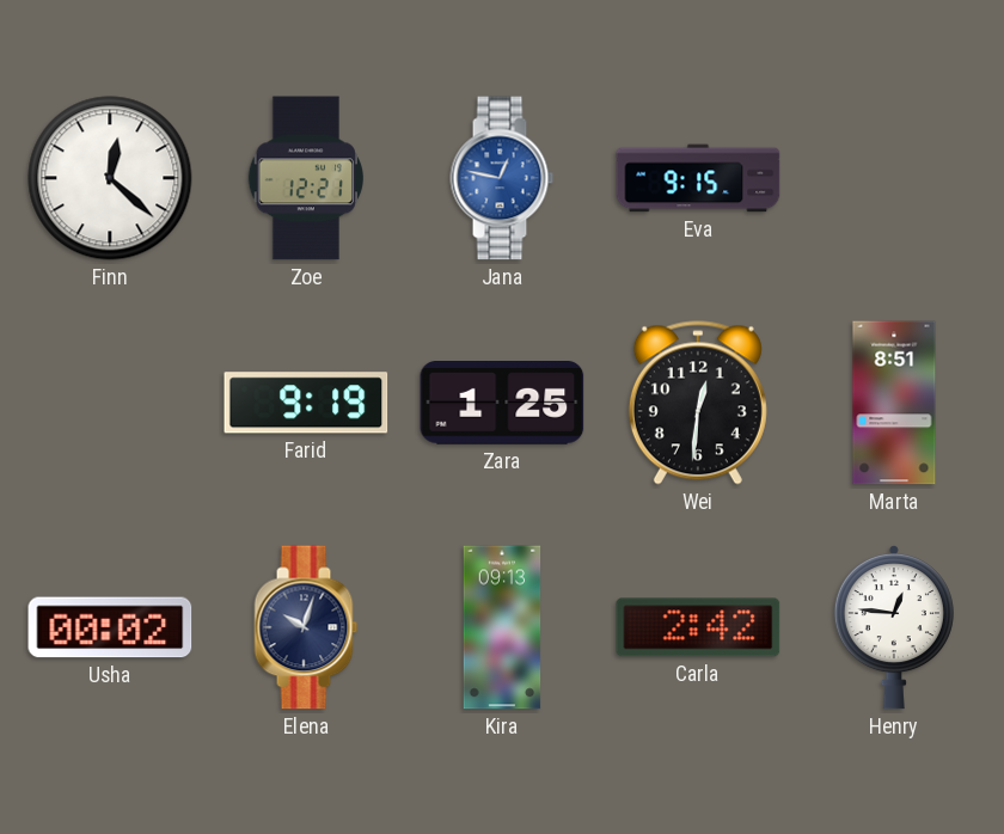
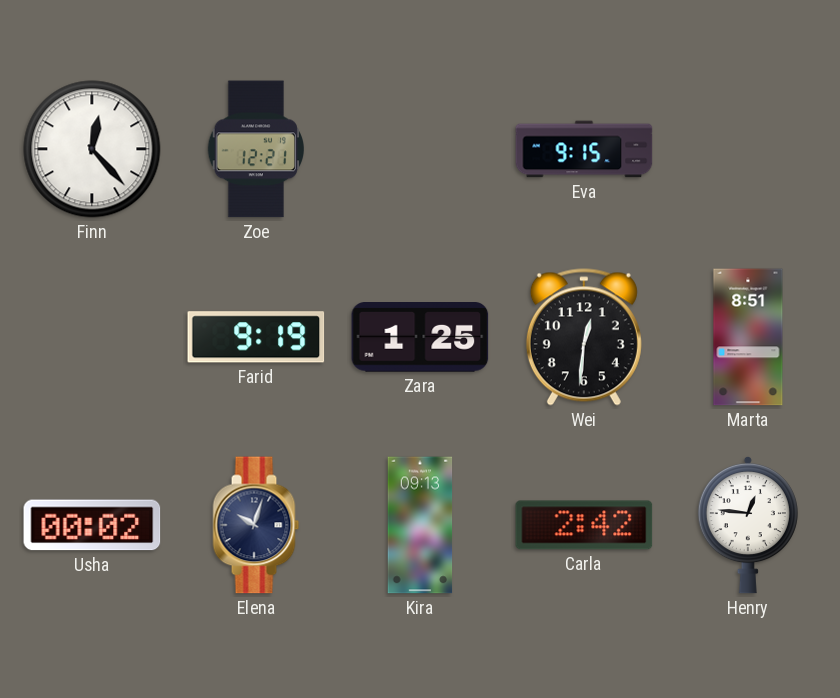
Finn: 12:22 -> 12:23
Jana: 12:47 -> none
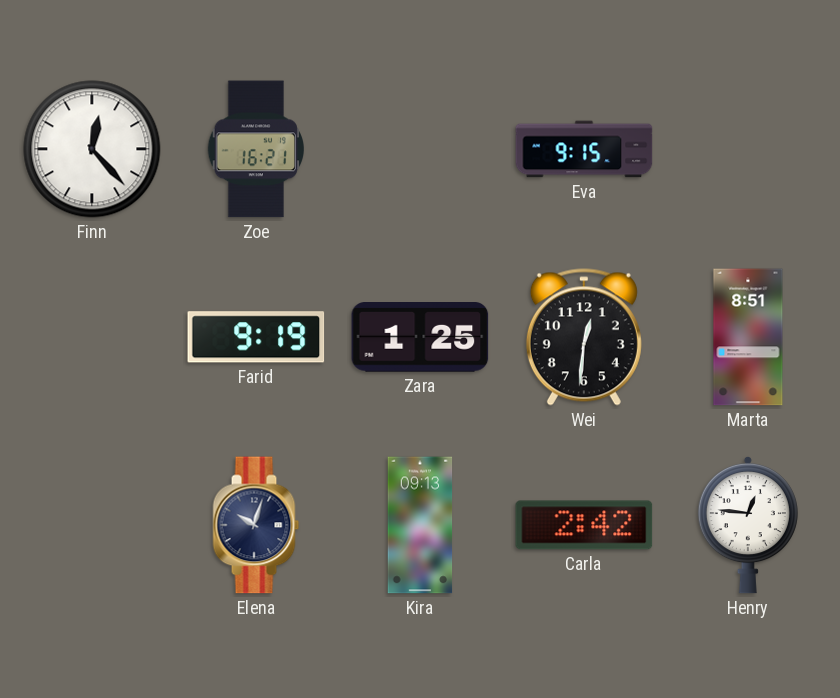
Zoe: 12:21 -> 16:21
Usha: 00:02 -> none
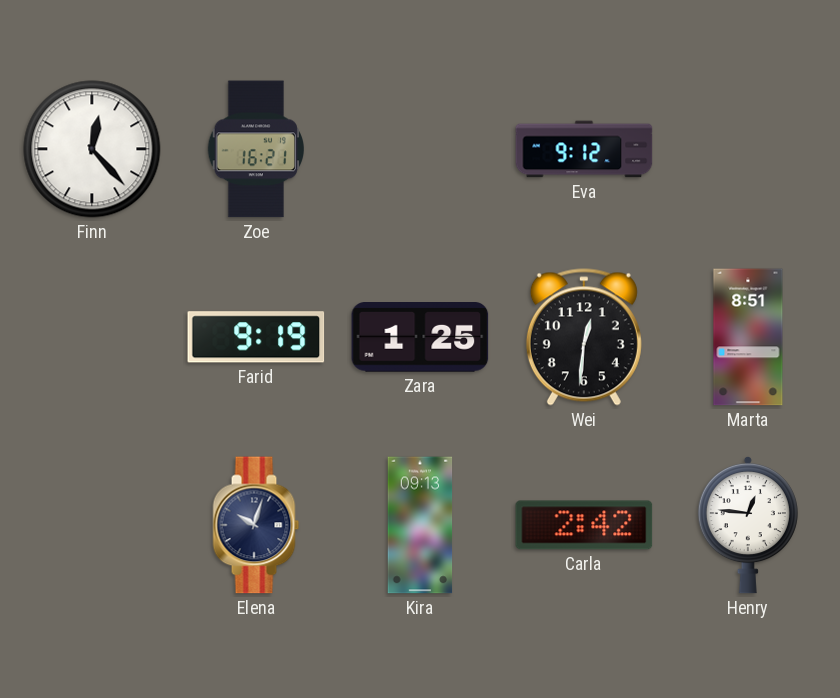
Eva: 9:15 -> 9:12
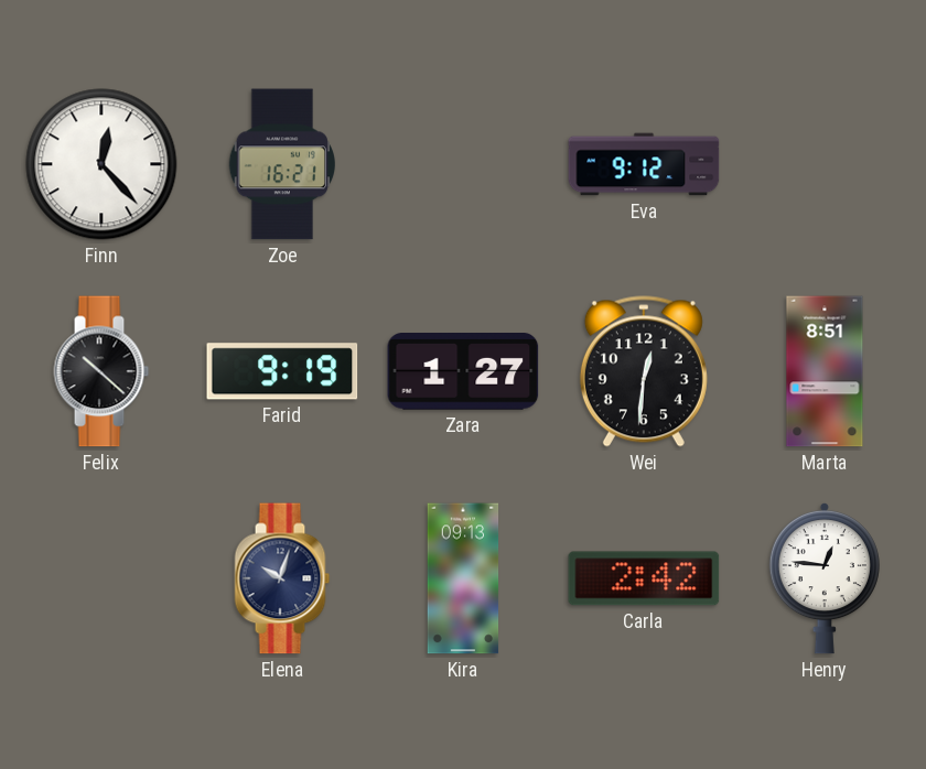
Felix: none -> 10:22
Zara: 1:25 -> 1:27
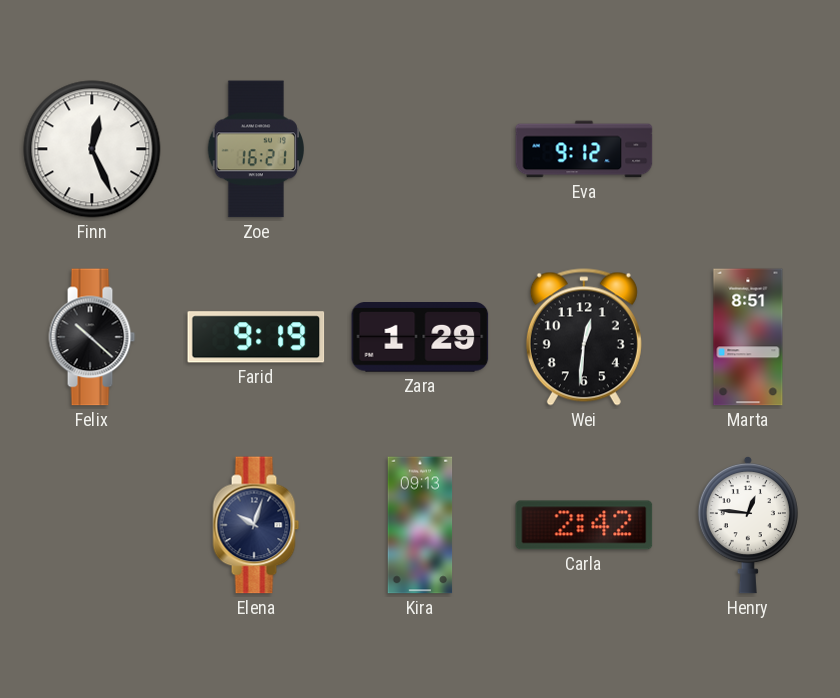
Finn: 12:23 -> 12:26
Zara: 1:27 -> 1:29
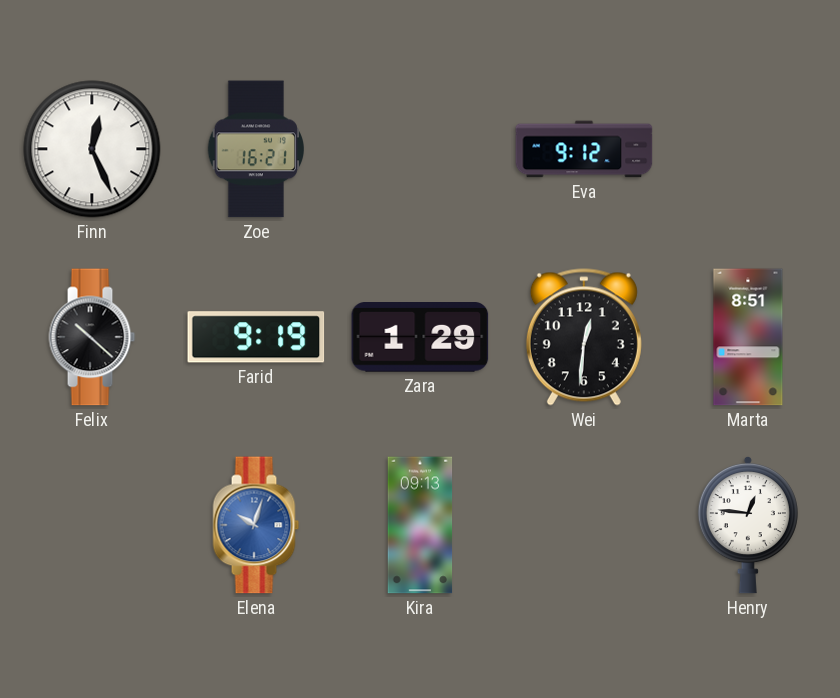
Elena dial: navy -> blue
Carla: 2:42 -> none
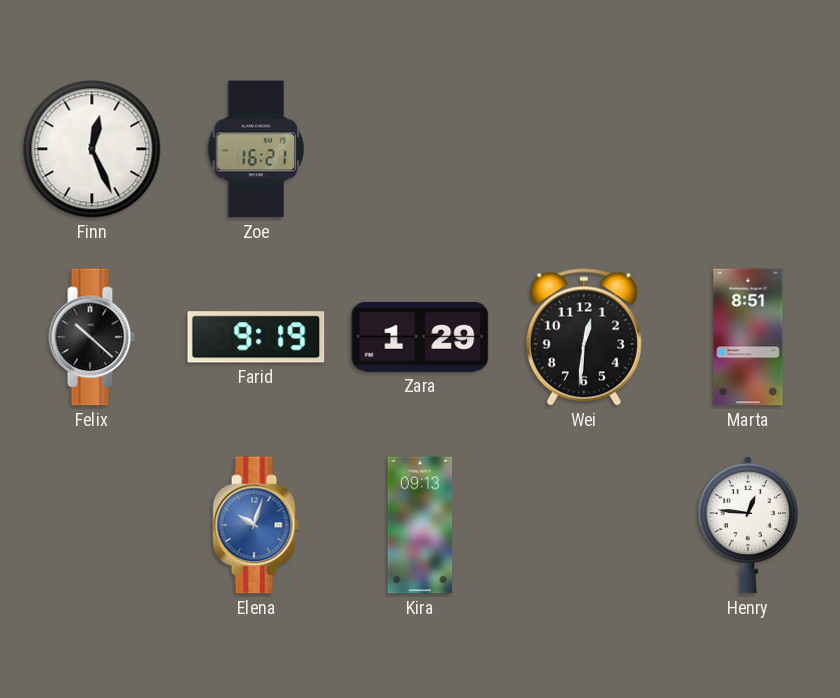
Eva: 9:12 -> none
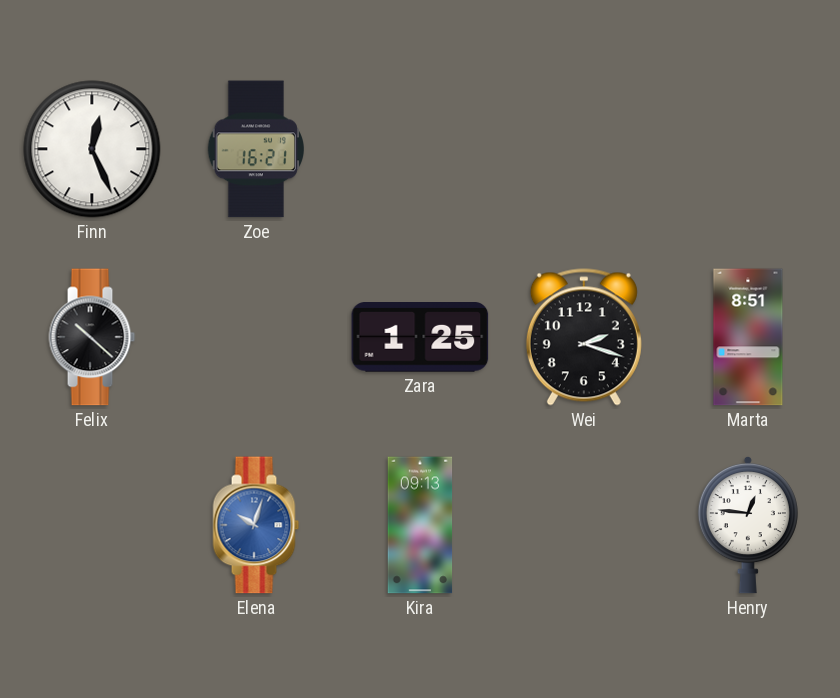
Farid: 9:19 -> none
Zara: 1:29 -> 1:25
Wei: 12:31 -> 2:18
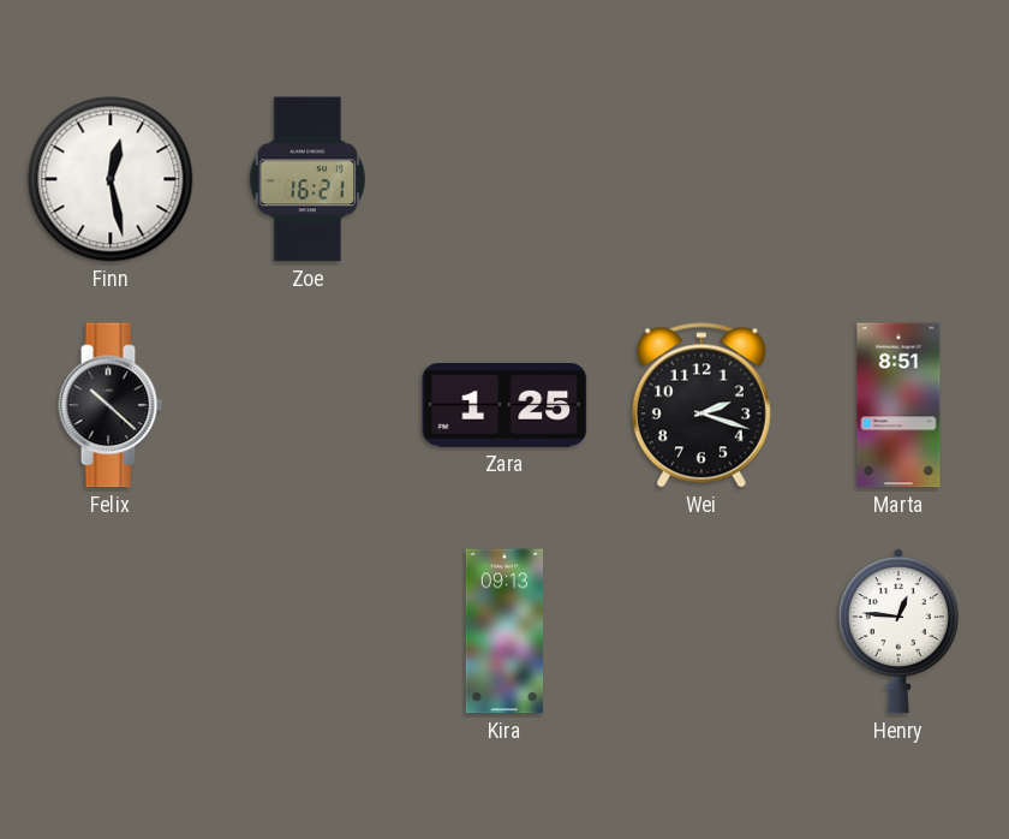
Finn: 12:26 -> 12:28
Elena: 10:03 -> none
